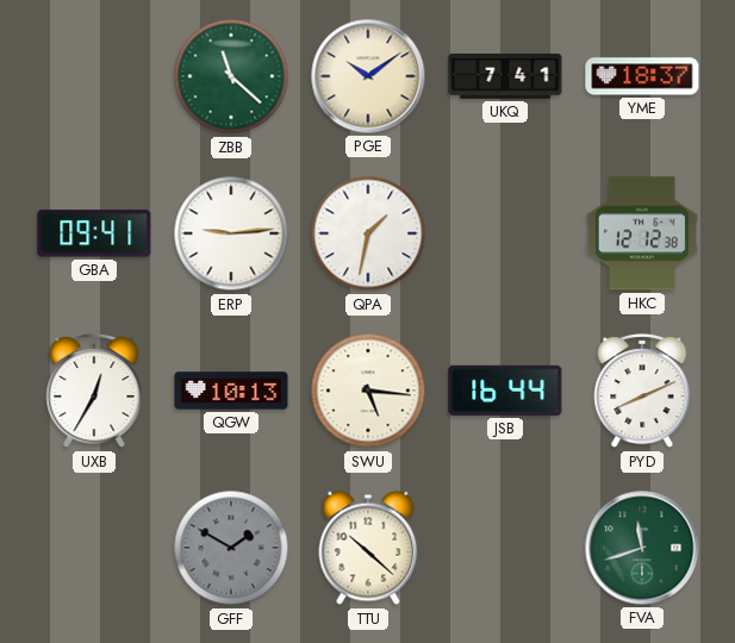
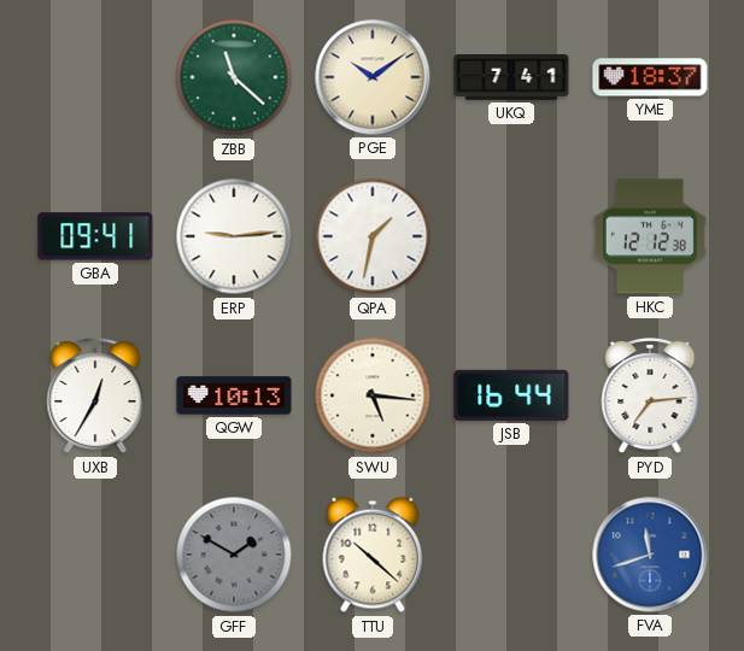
PYD: 8:11 -> 7:14
FVA dial: green -> blue
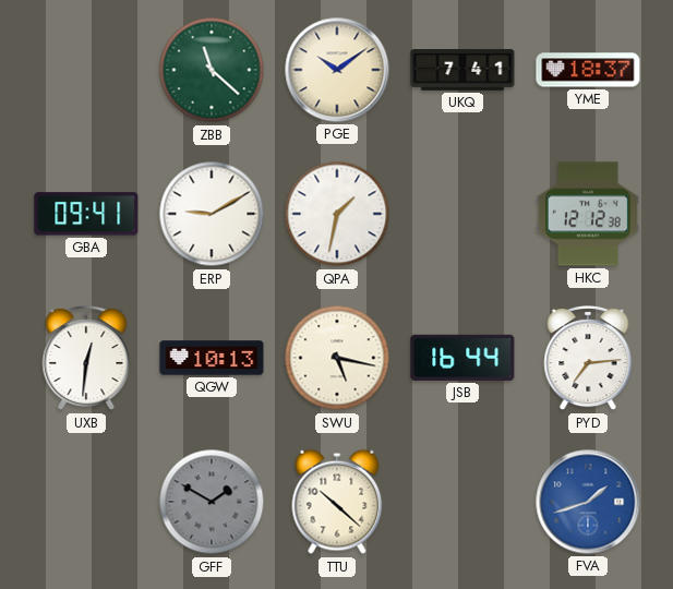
ERP: 9:14 -> 9:10
UXB: 12:35 -> 12:31
SWU: 5:16 -> 5:17
FVA: 11:42 -> 1:42
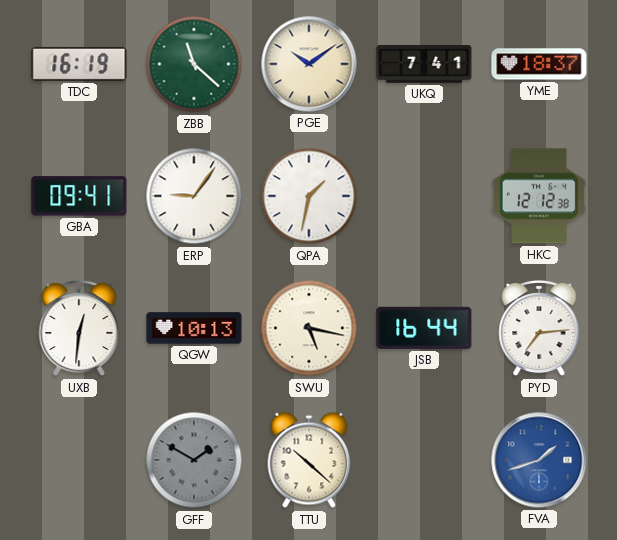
TDC: none -> 16:19
ERP: 9:10 -> 9:06
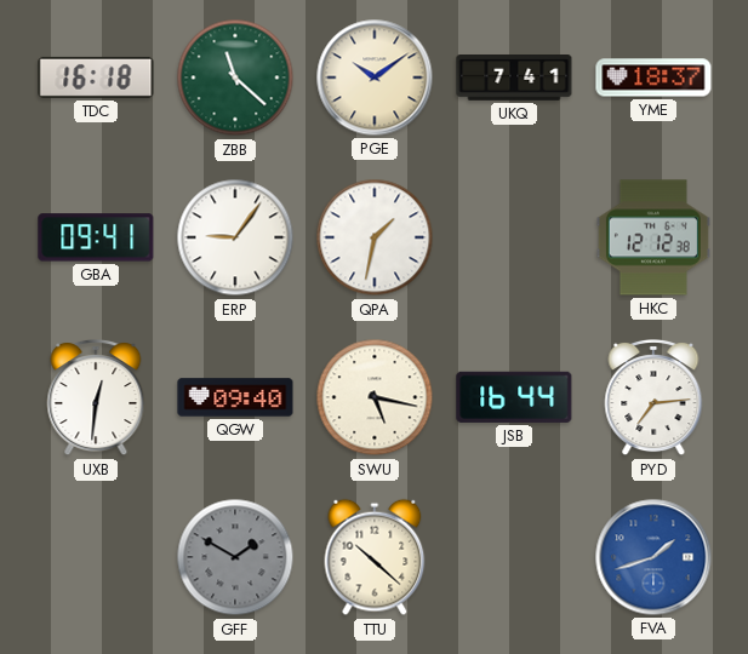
TDC: 16:19 -> 16:18
QGW: 10:13 -> 09:40
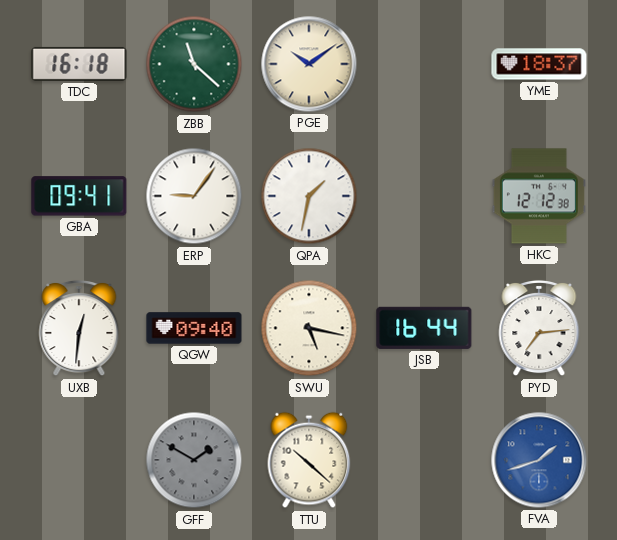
UKQ: 7:41 -> none
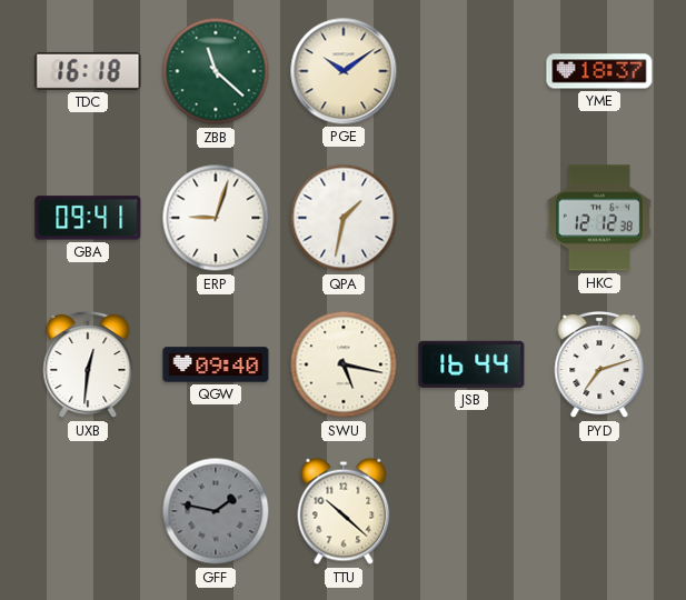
ERP: 9:06 -> 9:03
PYD: 7:14 -> 7:12
GFF: 1:50 -> 1:47
FVA: 1:42 -> none
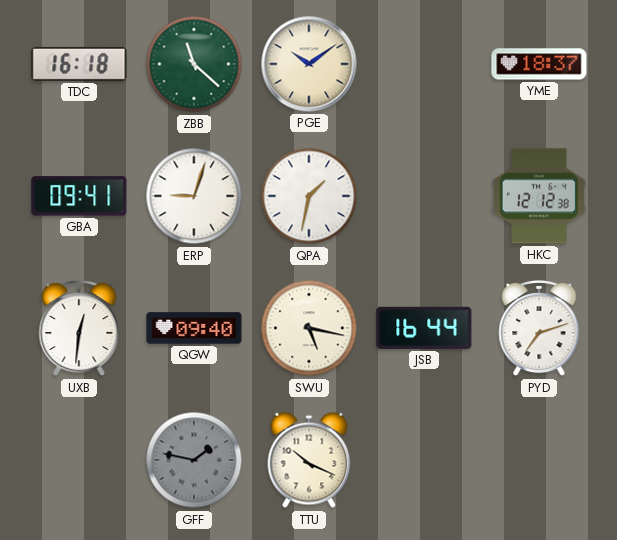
TTU: 10:22 -> 10:19
